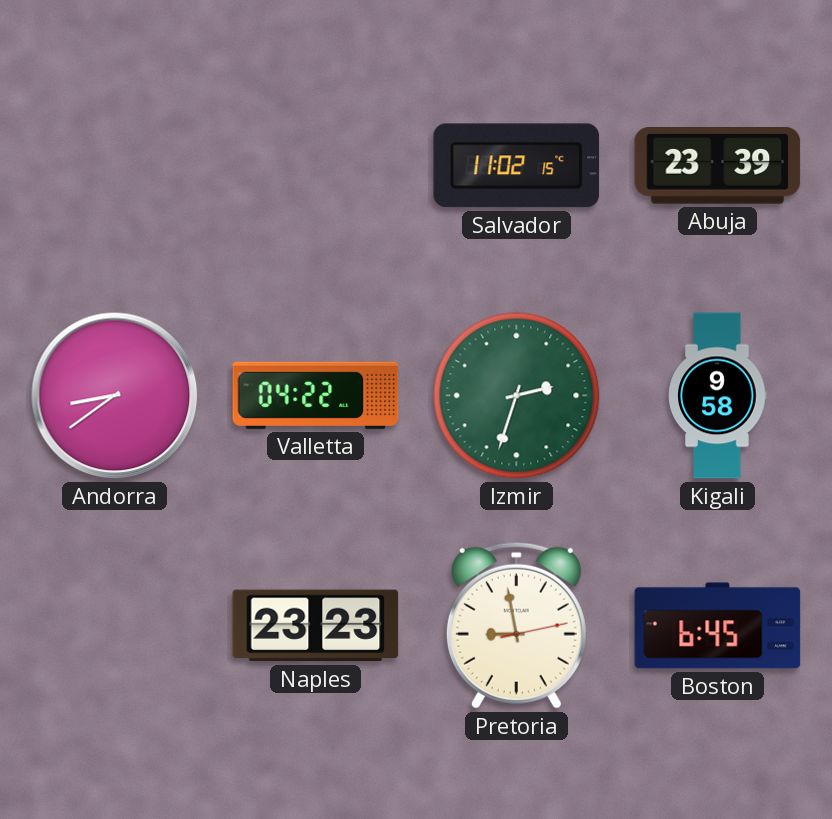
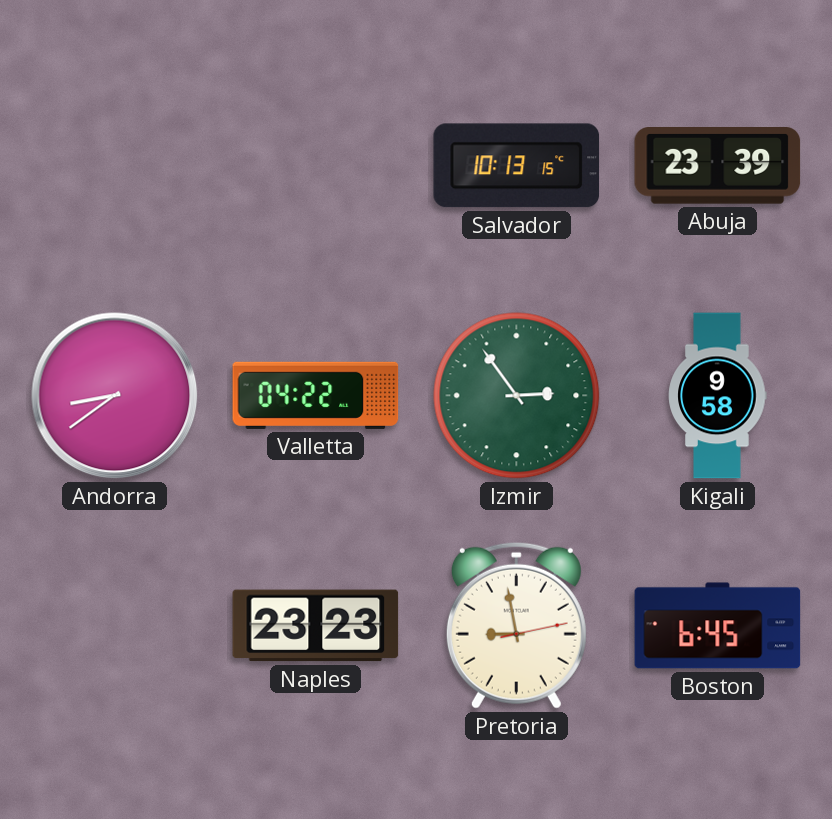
Salvador: 11:02 -> 10:13
Izmir: 2:33 -> 2:54
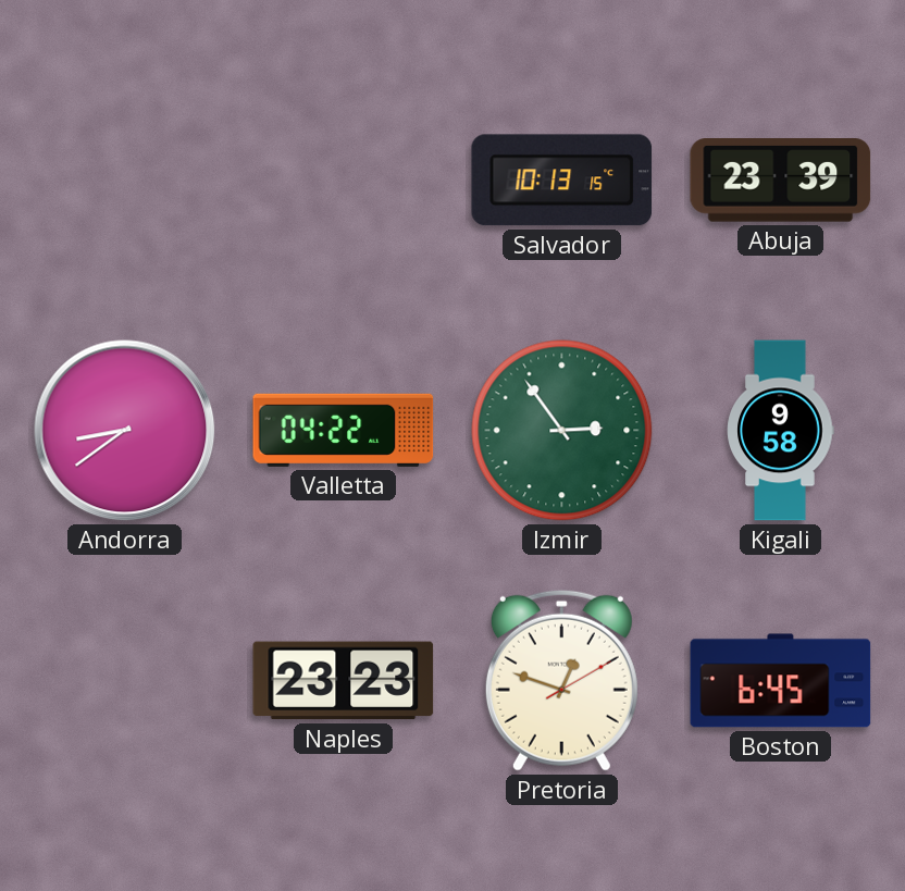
Pretoria: 8:58 -> 12:48
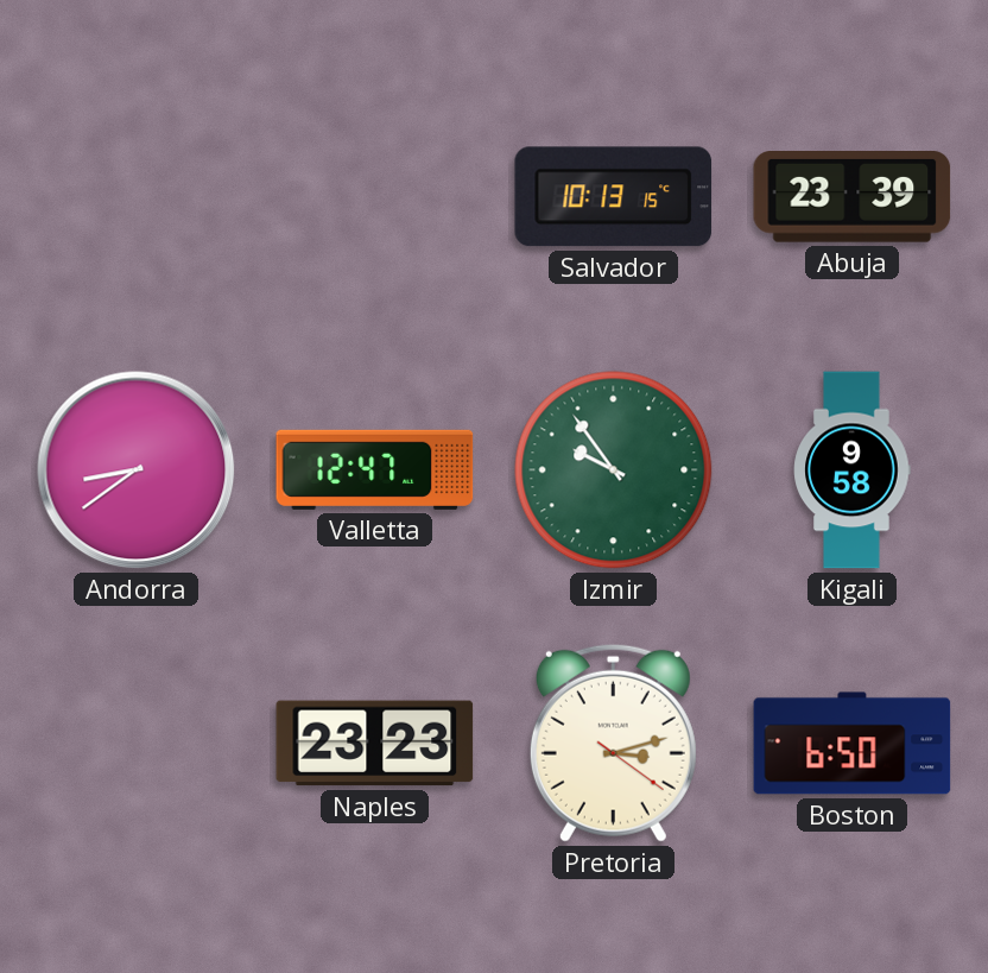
Valletta: 04:22 -> 12:47
Izmir: 2:54 -> 9:54
Pretoria: 12:48 -> 3:12
Boston: 6:45 -> 6:50
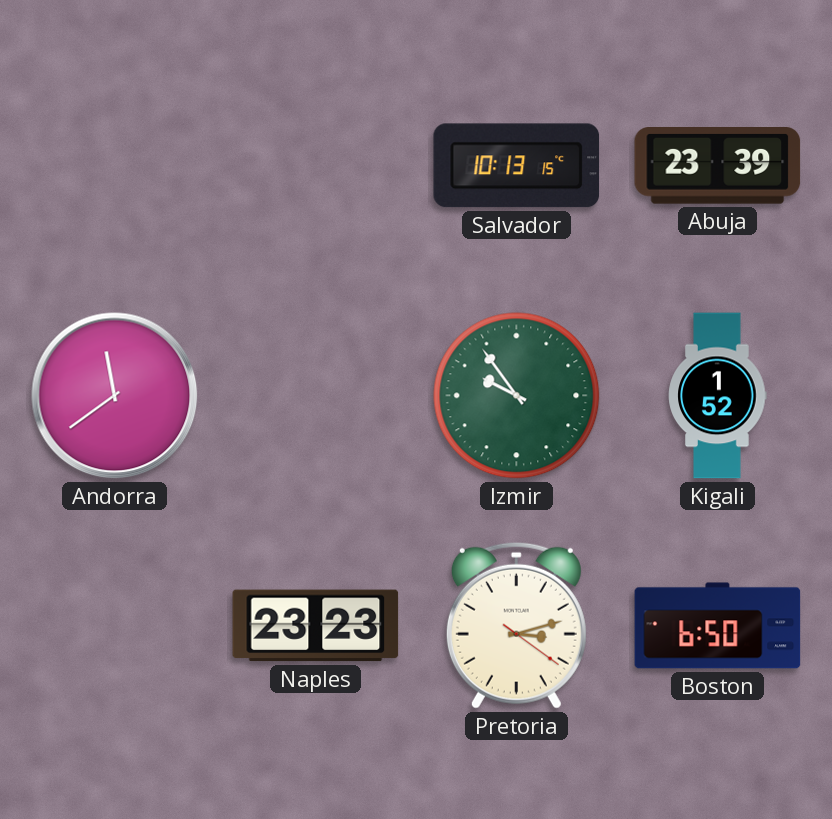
Andorra: 8:39 -> 11:39
Valletta: 12:47 -> none
Kigali: 9:58 -> 1:52
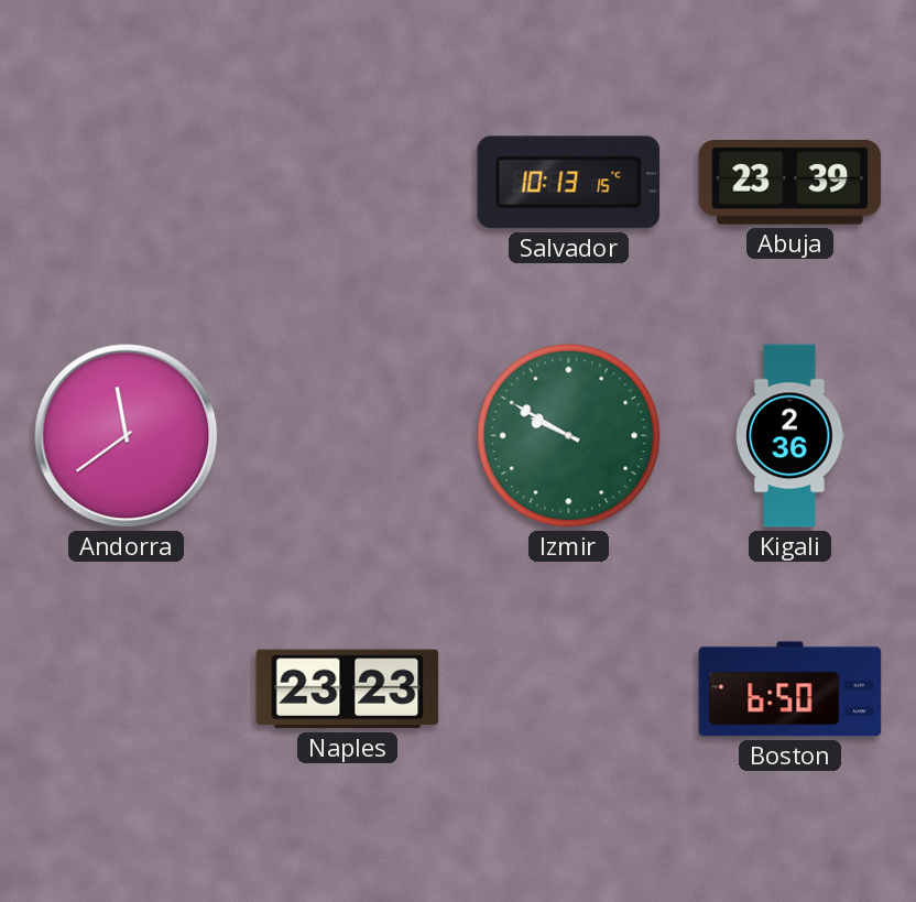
Izmir: 9:54 -> 9:50
Kigali: 1:52 -> 2:36
Pretoria: 3:12 -> none
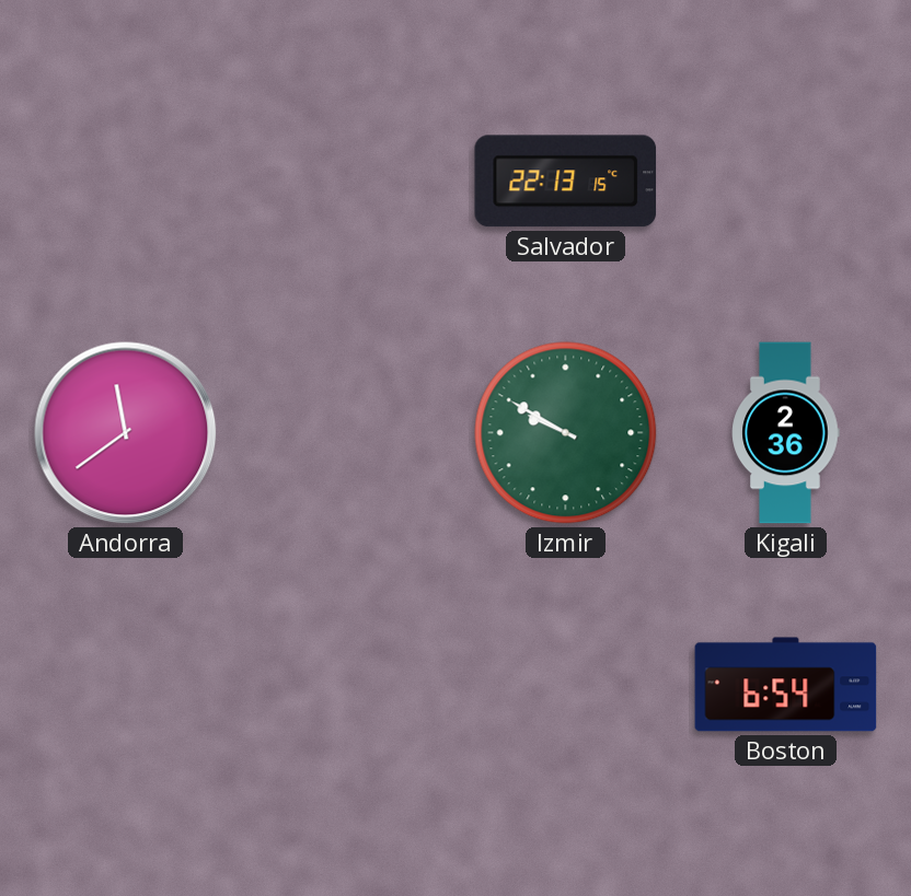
Salvador: 10:13 -> 22:13
Abuja: 23:39 -> none
Naples: 23:23 -> none
Boston: 6:50 -> 6:54
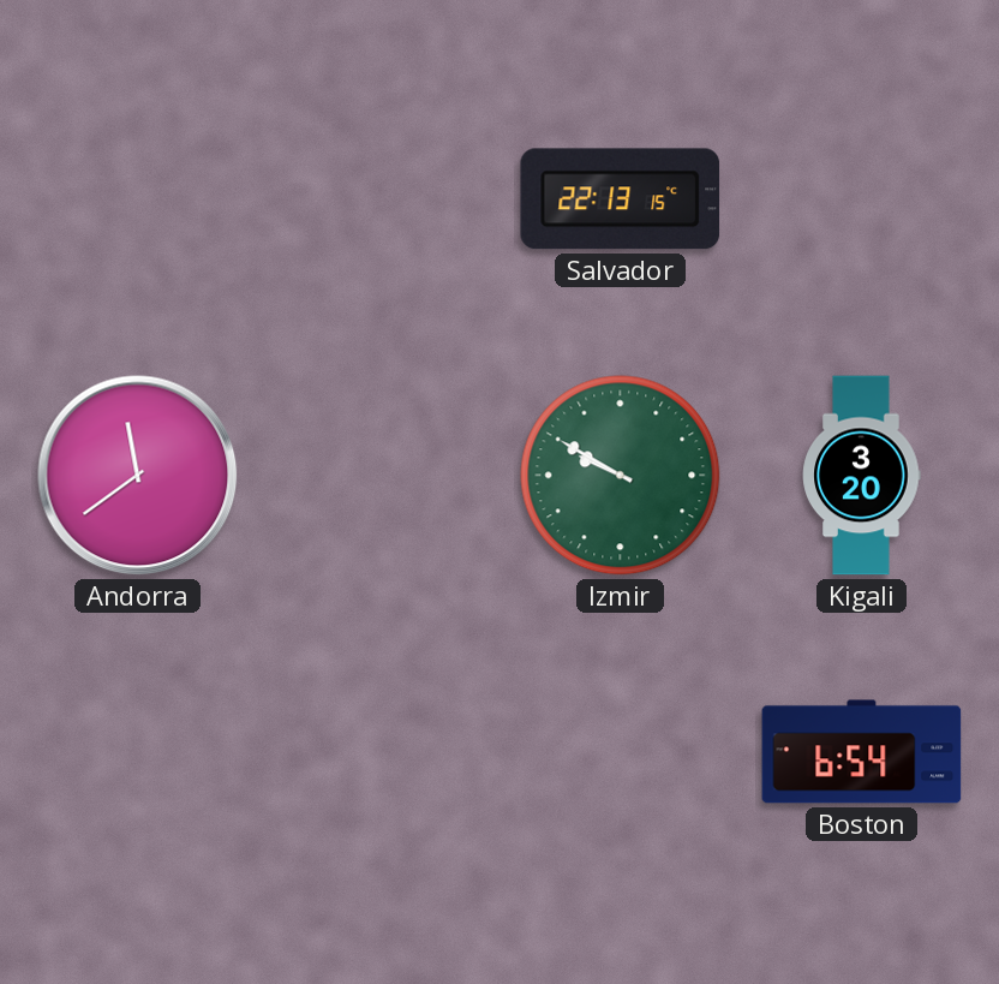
Kigali: 2:36 -> 3:20
